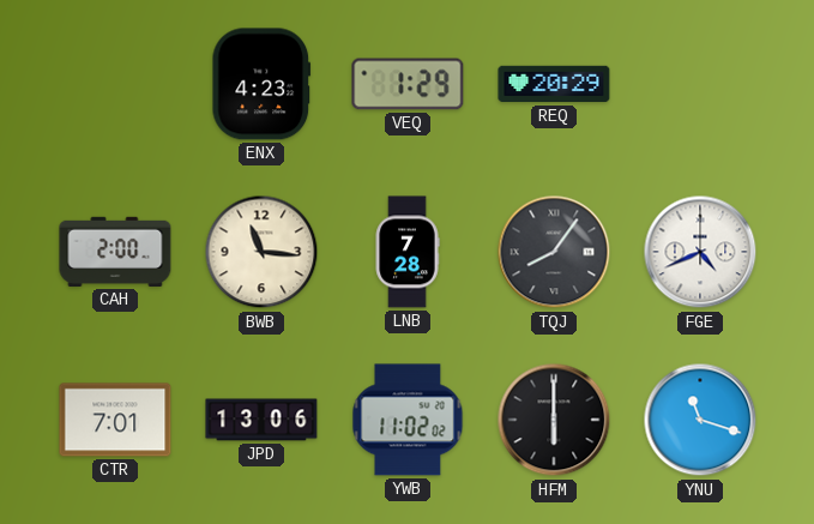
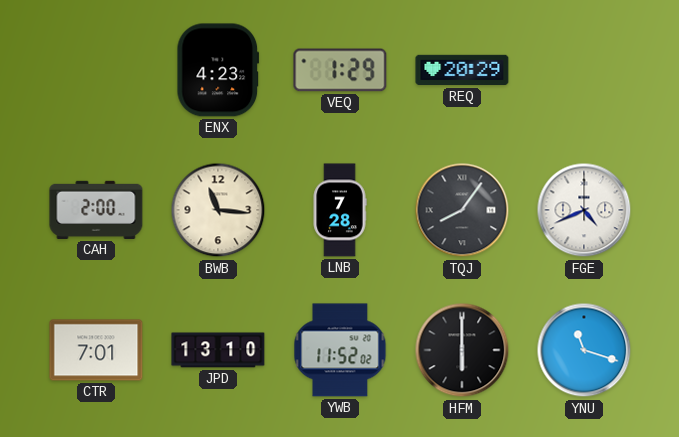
JPD: 13:06 -> 13:10
YWB: 11:02 -> 11:52
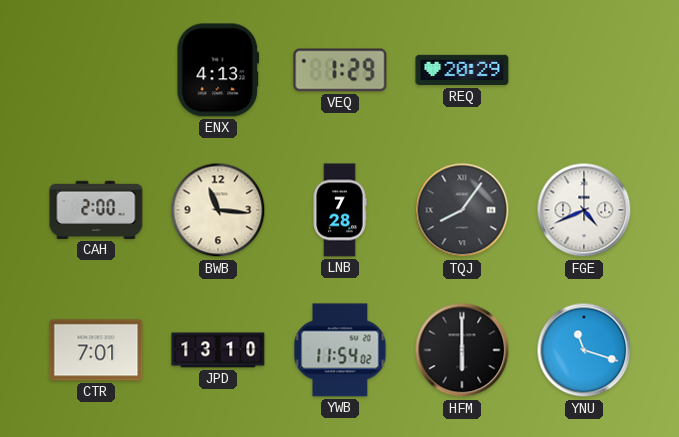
ENX: 4:23 -> 4:13
YWB: 11:52 -> 11:54
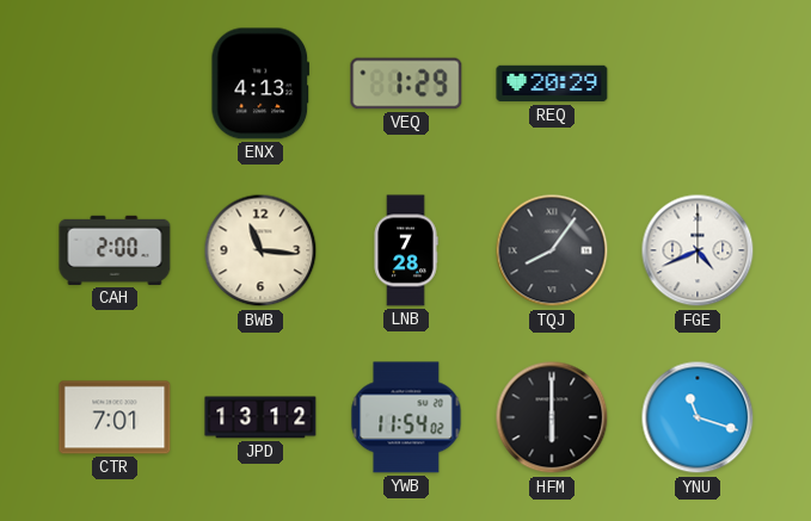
JPD: 13:10 -> 13:12
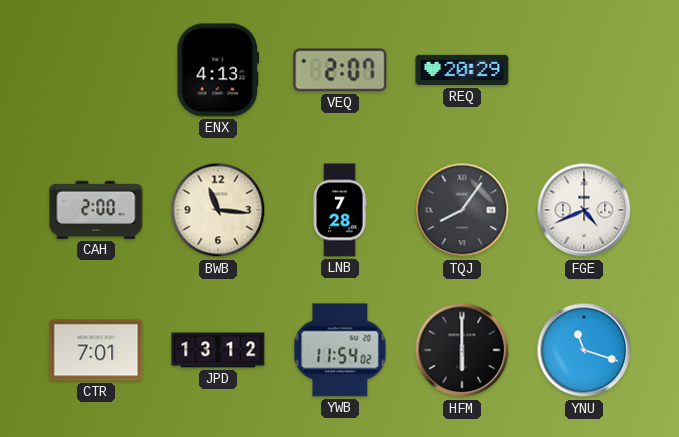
VEQ: 1:29 -> 2:07
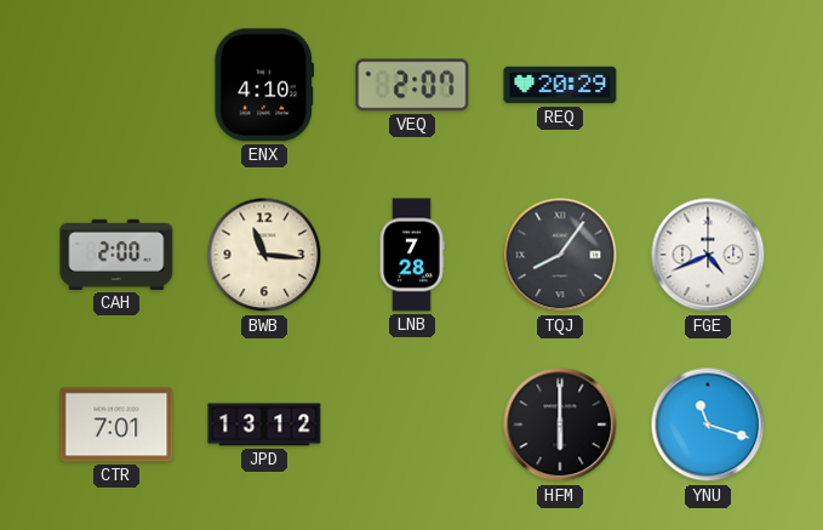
ENX: 4:13 -> 4:10
YWB: 11:54 -> none
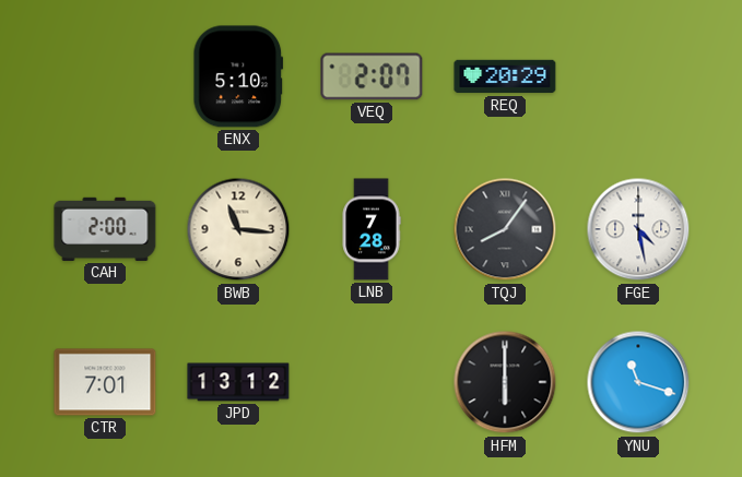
ENX: 4:10 -> 5:10
FGE: 4:41 -> 4:28
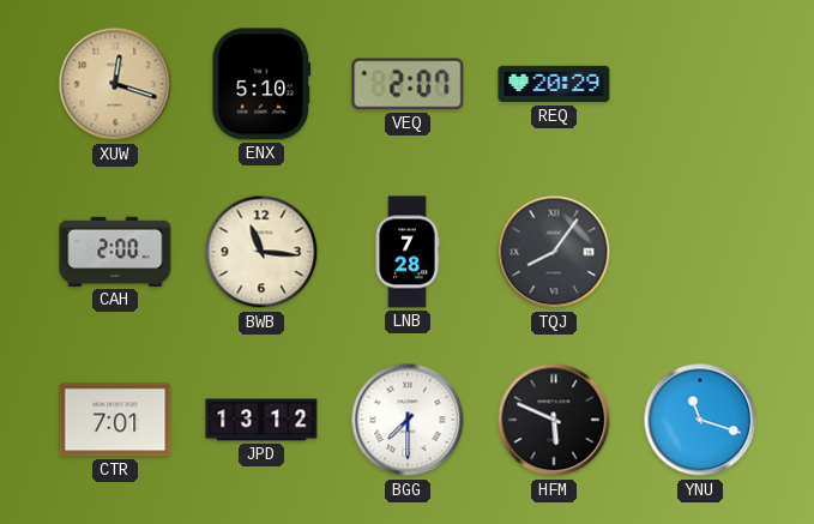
XUW: none -> 12:18
FGE: 4:28 -> none
BGG: none -> 7:30
HFM: 6:00 -> 5:49
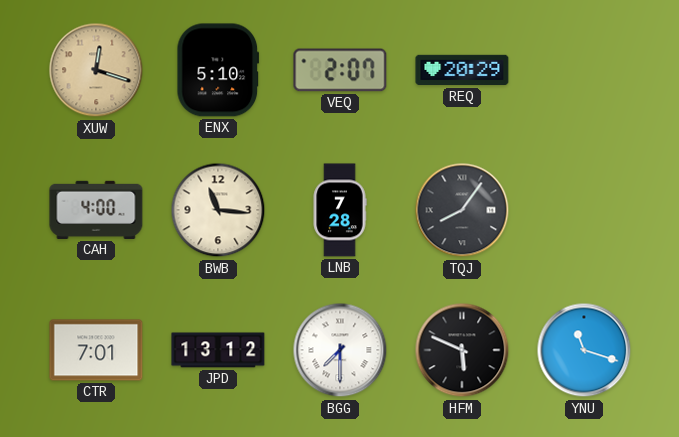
CAH: 2:00 -> 4:00
